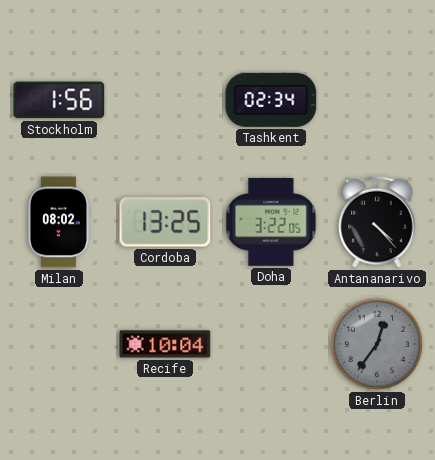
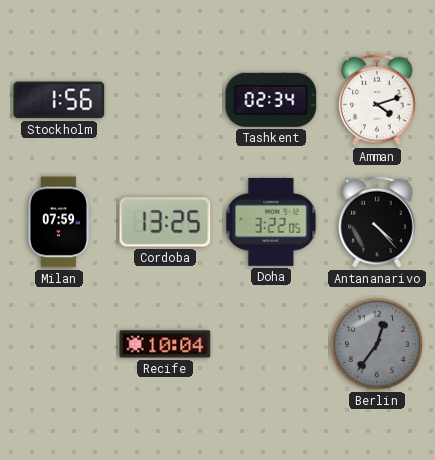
Amman: none -> 4:12
Milan: 08:02 -> 07:59
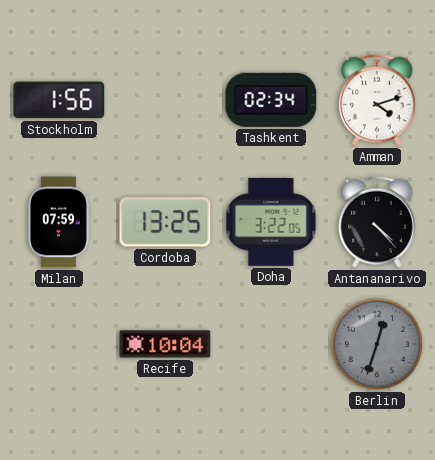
Berlin: 12:36 -> 12:33
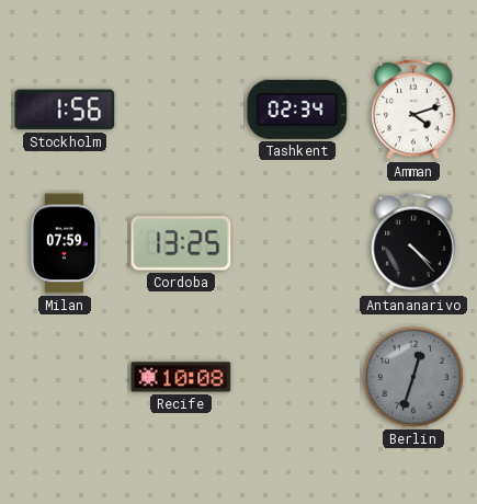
Doha: 3:22 -> none
Recife: 10:04 -> 10:08
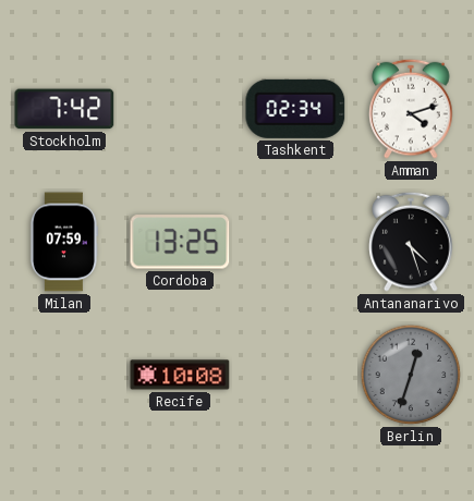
Stockholm: 1:56 -> 7:42
Antananarivo: 4:23 -> 4:27
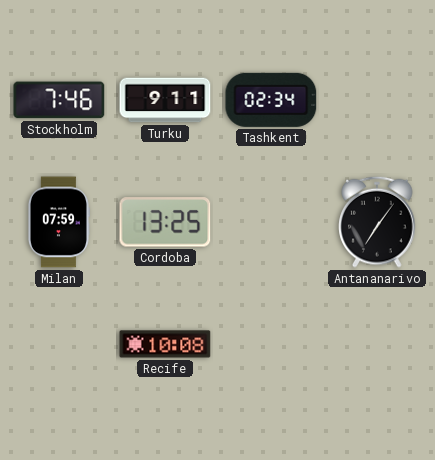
Stockholm: 7:42 -> 7:46
Turku: none -> 9:11
Amman: 4:12 -> none
Antananarivo: 4:27 -> 7:06
Berlin: 12:33 -> none
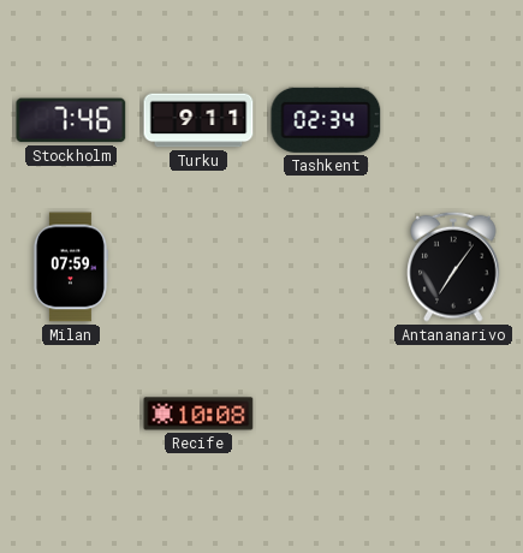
Cordoba: 13:25 -> none
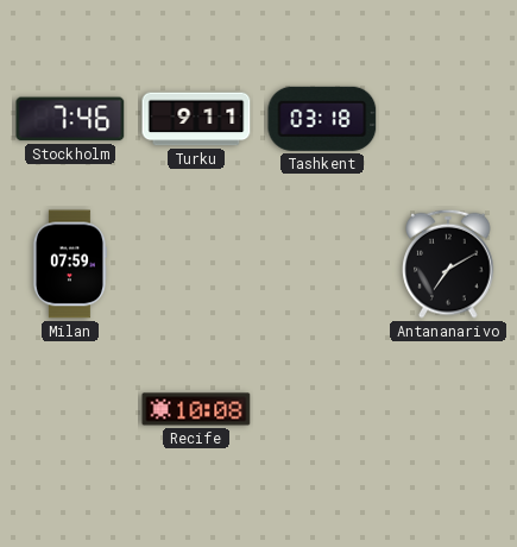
Tashkent: 02:34 -> 03:18
Antananarivo: 7:06 -> 7:10
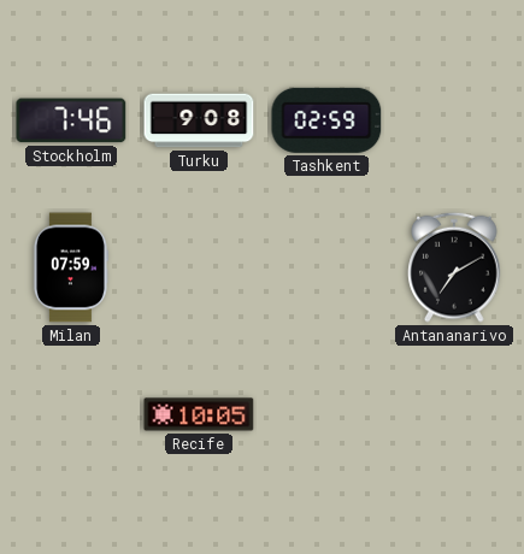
Turku: 9:11 -> 9:08
Tashkent: 03:18 -> 02:59
Recife: 10:08 -> 10:05
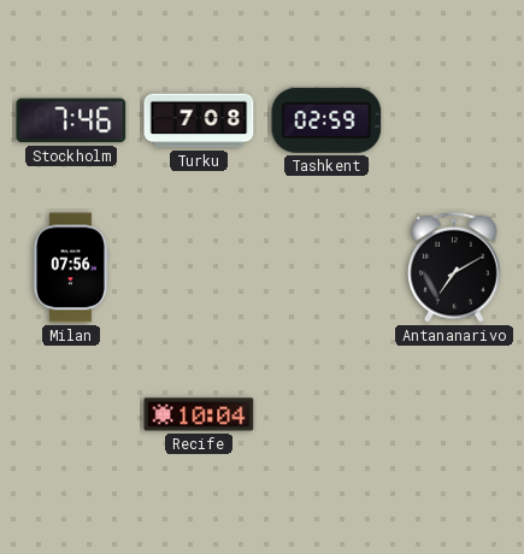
Turku: 9:08 -> 7:08
Milan: 07:59 -> 07:56
Recife: 10:05 -> 10:04
